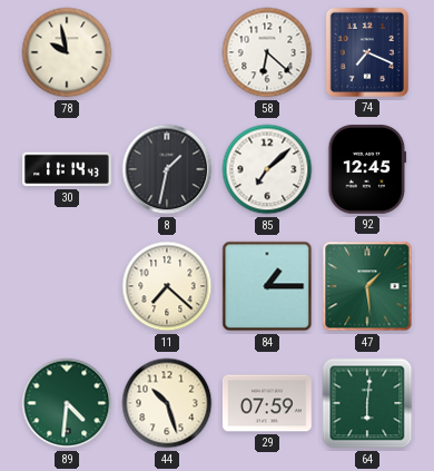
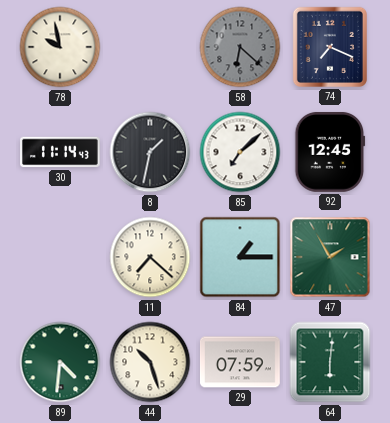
58 dial: white -> grey
47: 1:29 -> 1:55
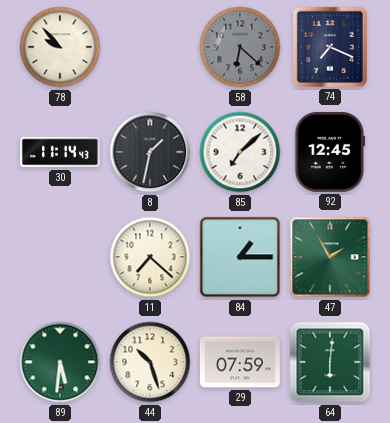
78: 9:58 -> 9:53
89: 4:31 -> 5:31
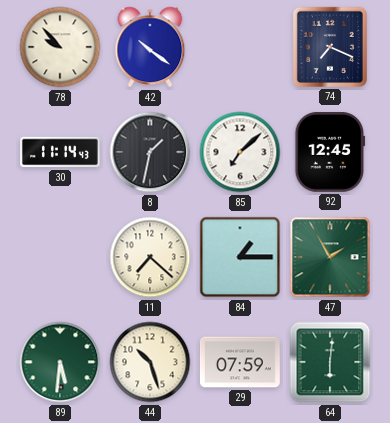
42: none -> 10:21
58: 6:22 -> none
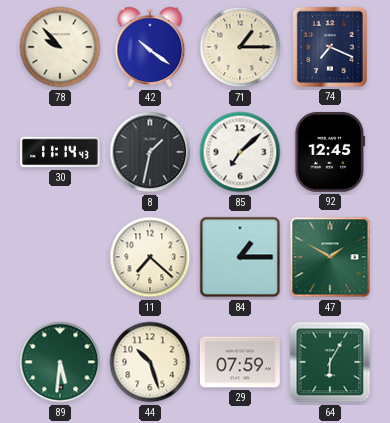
71: none -> 1:15
47: 1:55 -> 1:50
64: 6:01 -> 6:05
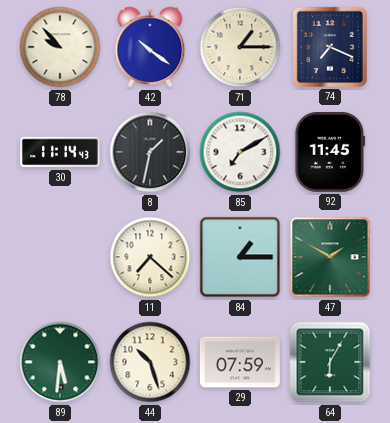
85: 7:08 -> 7:10
92: 12:45 -> 11:45
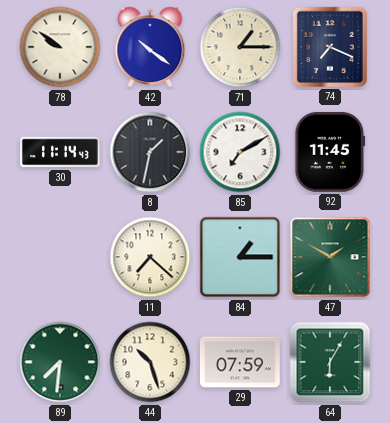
78: 9:53 -> 9:51
89: 5:31 -> 7:31
